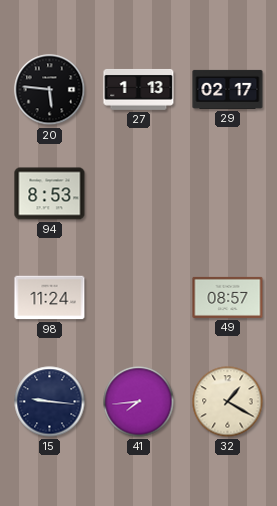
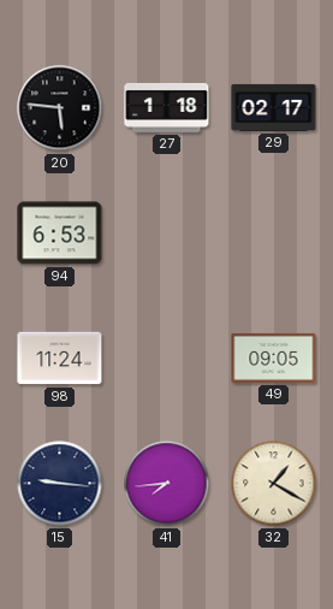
27: 1:13 -> 1:18
94: 8:53 -> 6:53
49: 08:57 -> 09:05
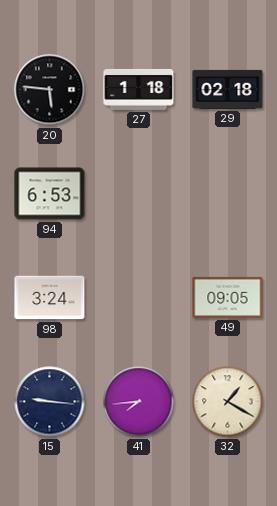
29: 02:17 -> 02:18
98: 11:24 -> 3:24
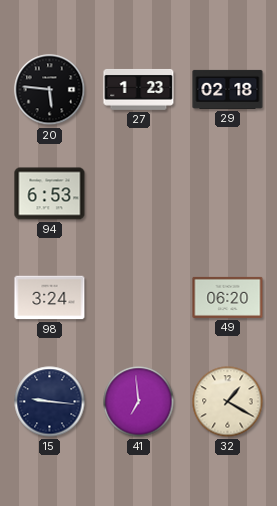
27: 1:18 -> 1:23
49: 09:05 -> 06:20
41: 7:44 -> 6:59
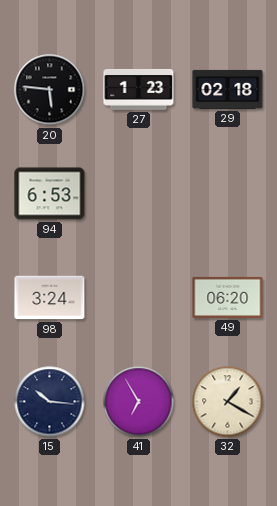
15: 9:16 -> 10:16
41: 6:59 -> 6:55
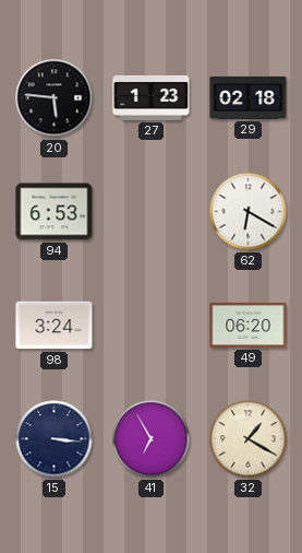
62: none -> 6:20
15: 10:16 -> 3:16
